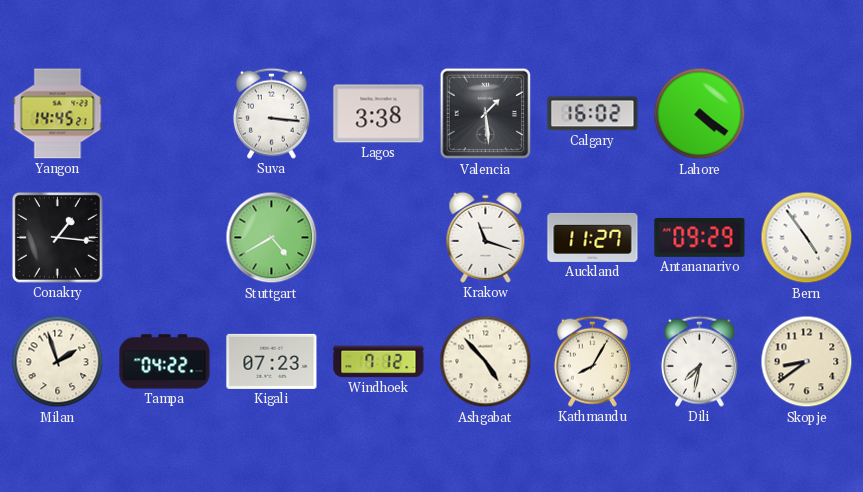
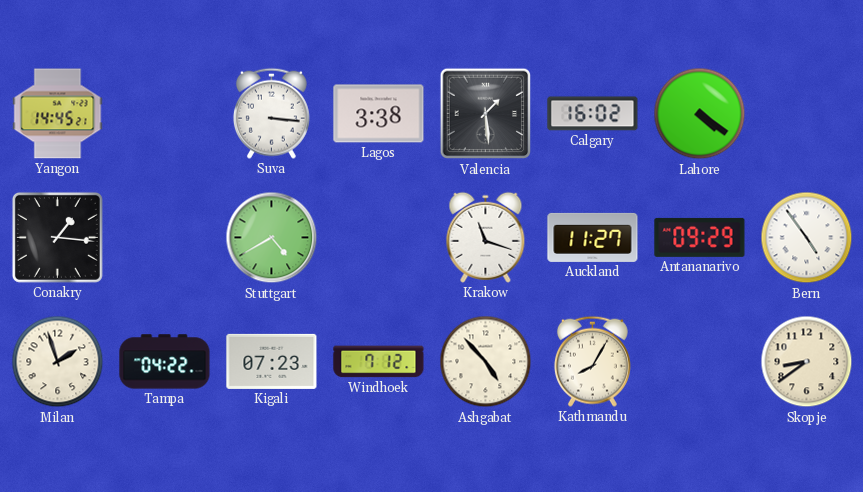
Dili: 7:32 -> none
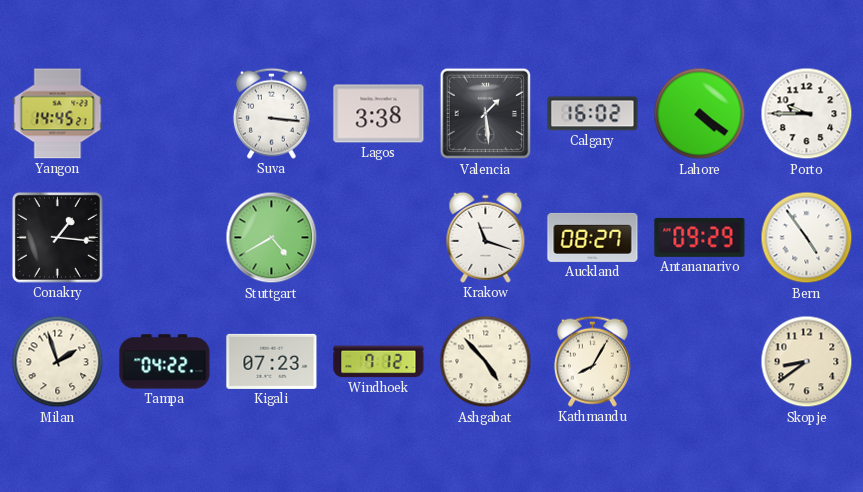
Porto: none -> 9:45
Auckland: 11:27 -> 08:27
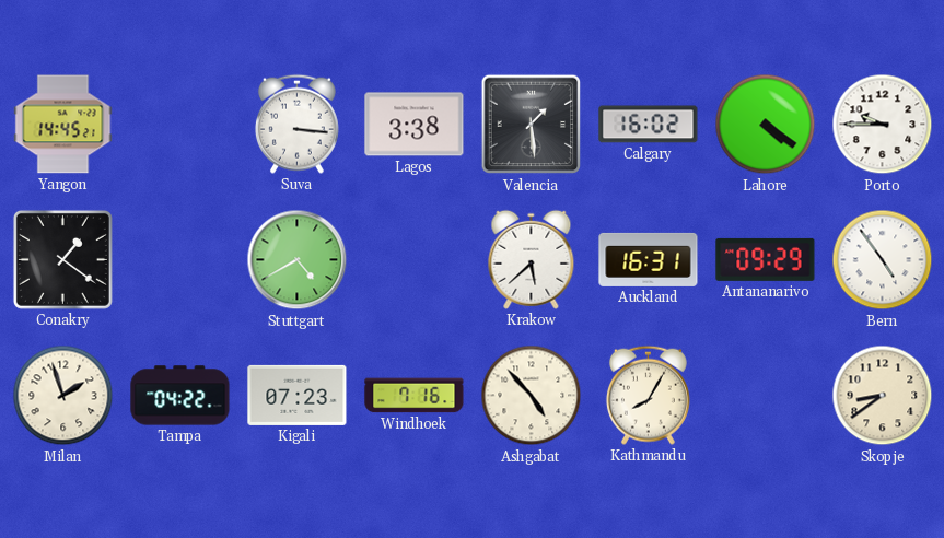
Conakry: 1:16 -> 1:21
Krakow: 11:18 -> 5:38
Auckland: 08:27 -> 16:31
Windhoek: 7:12 -> 7:16
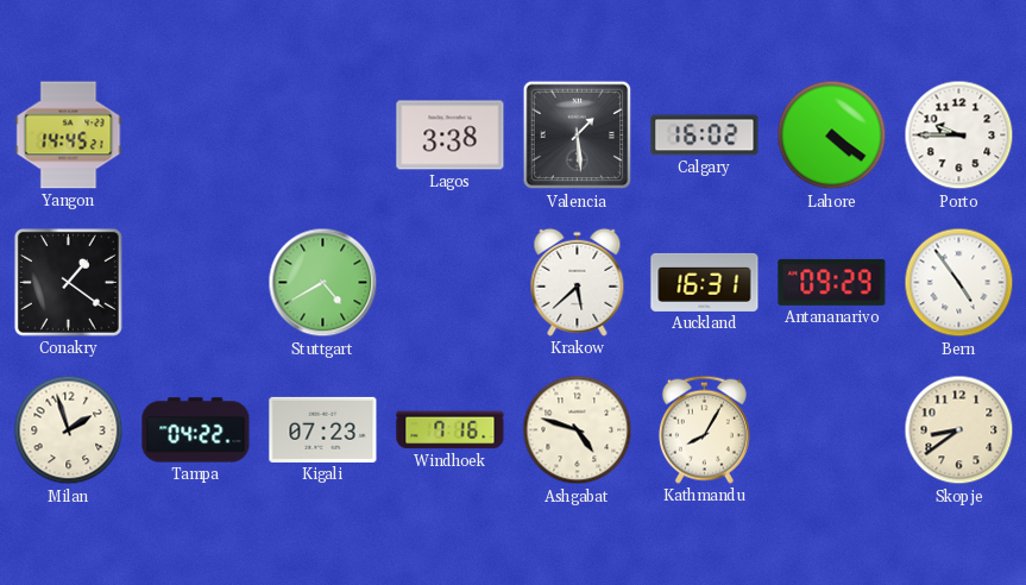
Suva: 3:16 -> none
Ashgabat: 4:53 -> 4:48
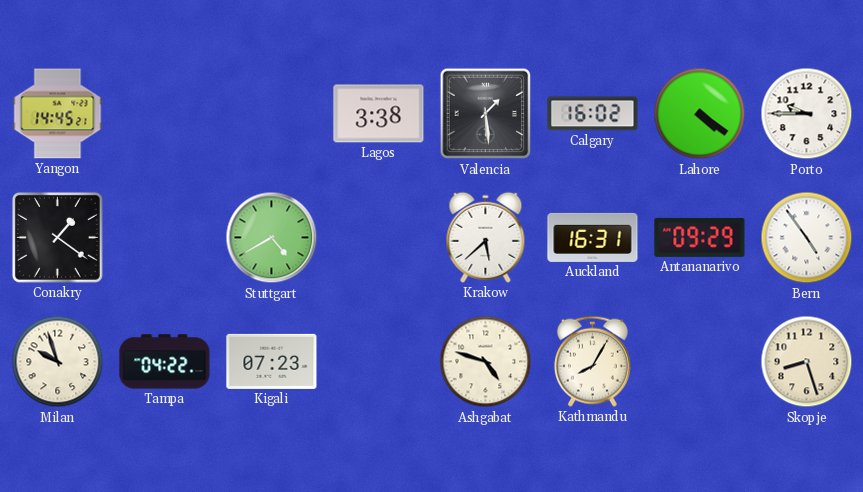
Milan: 1:57 -> 9:57
Windhoek: 7:16 -> none
Skopje: 8:39 -> 8:27
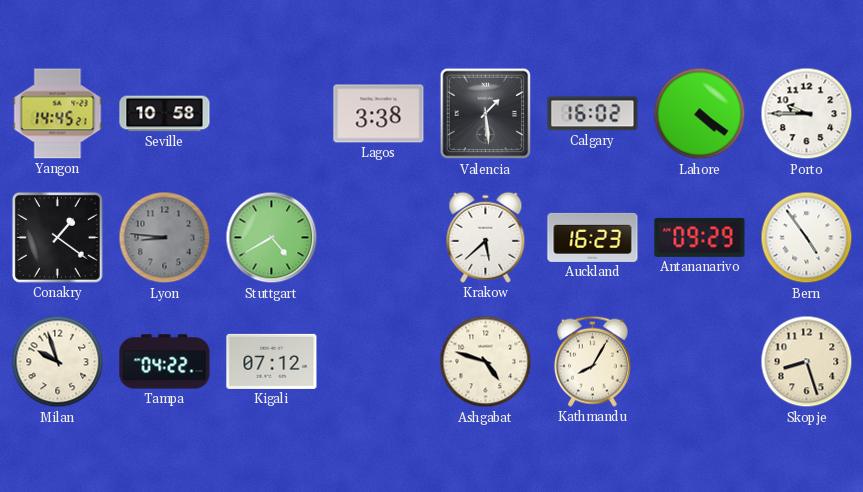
Seville: none -> 10:58
Lyon: none -> 8:46
Auckland: 16:31 -> 16:23
Kigali: 07:23 -> 07:12
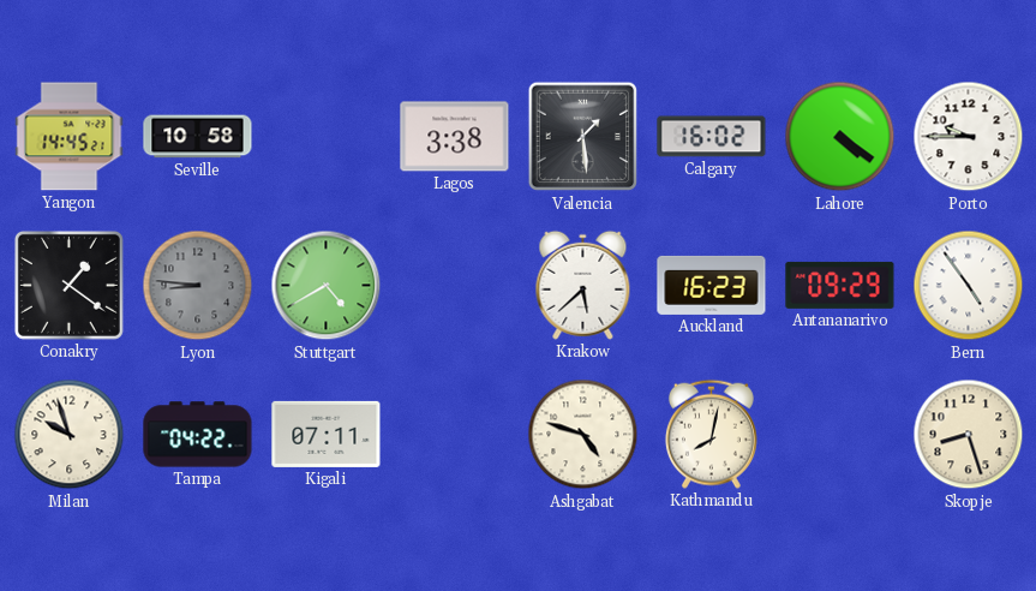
Kigali: 07:12 -> 07:11
Kathmandu: 8:05 -> 8:02
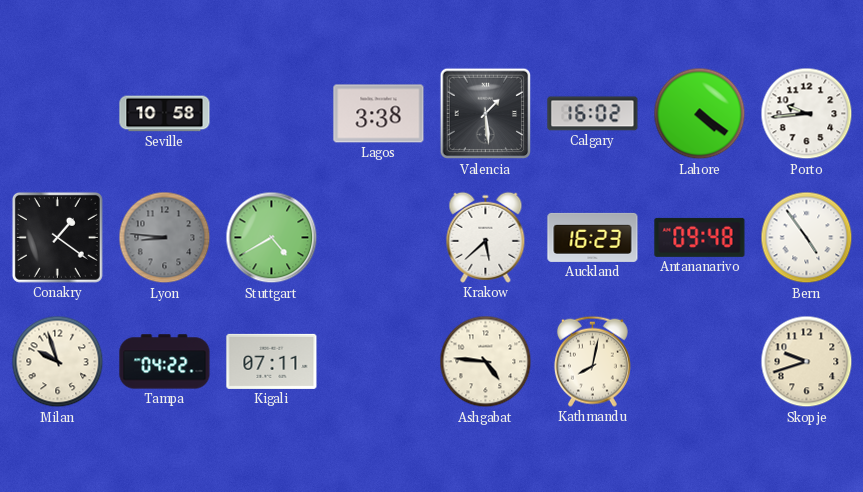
Yangon: 14:45 -> none
Porto: 9:45 -> 9:44
Antananarivo: 09:29 -> 09:48
Ashgabat: 4:48 -> 4:46
Skopje: 8:27 -> 9:42
